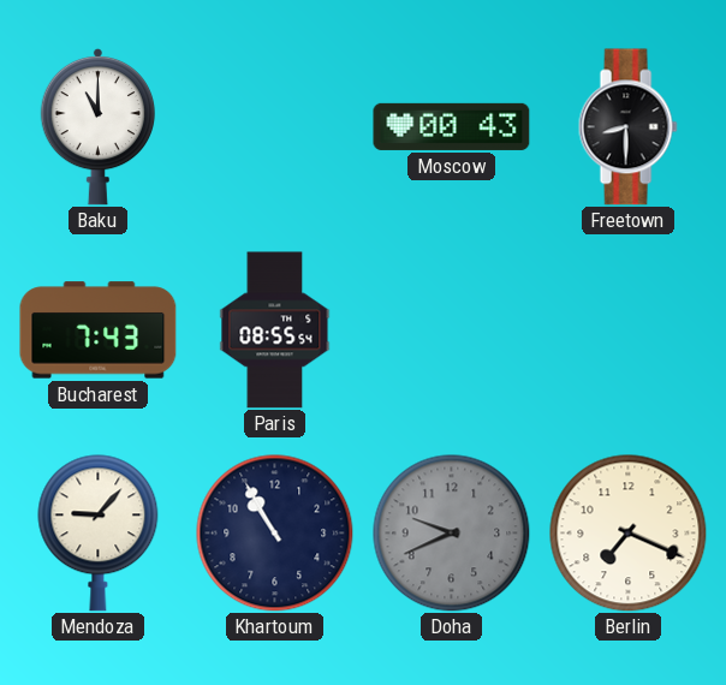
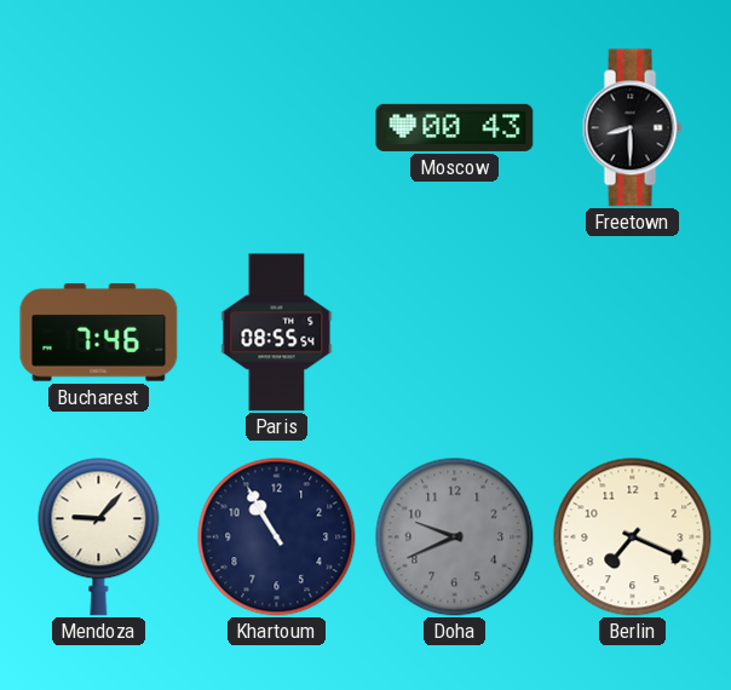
Baku: 11:00 -> none
Bucharest: 7:43 -> 7:46
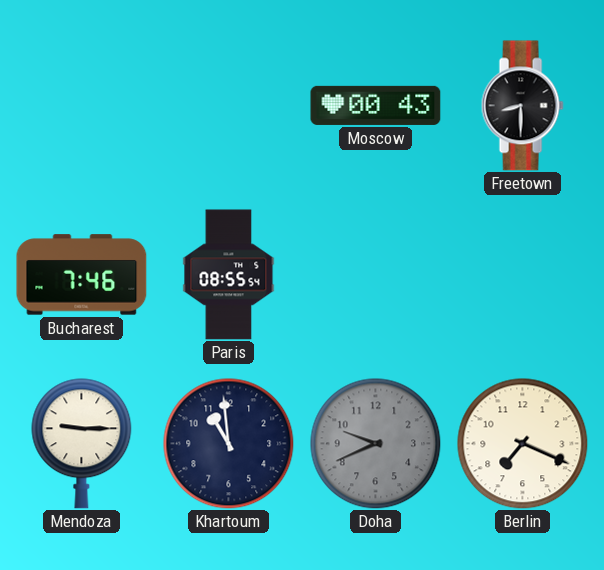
Mendoza: 9:07 -> 9:15
Khartoum: 10:55 -> 10:59
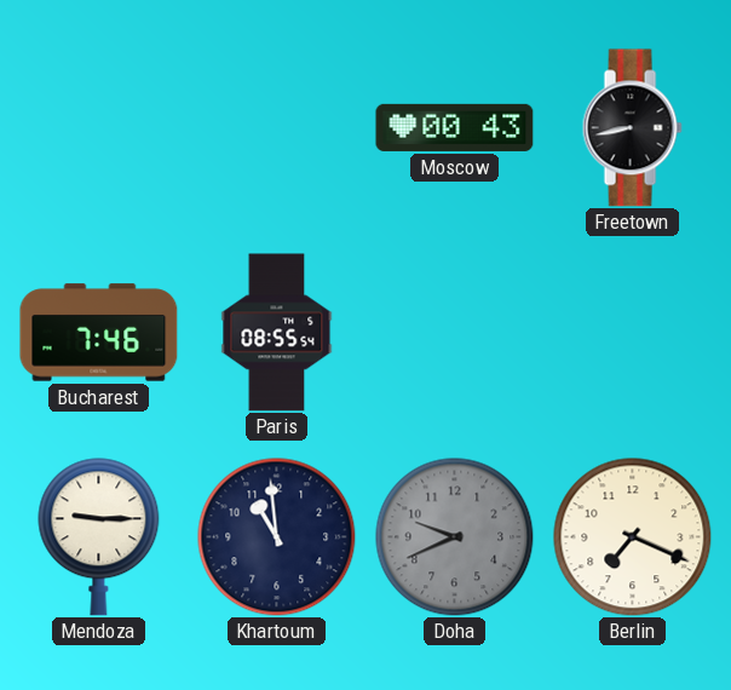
Freetown: 8:30 -> 8:43
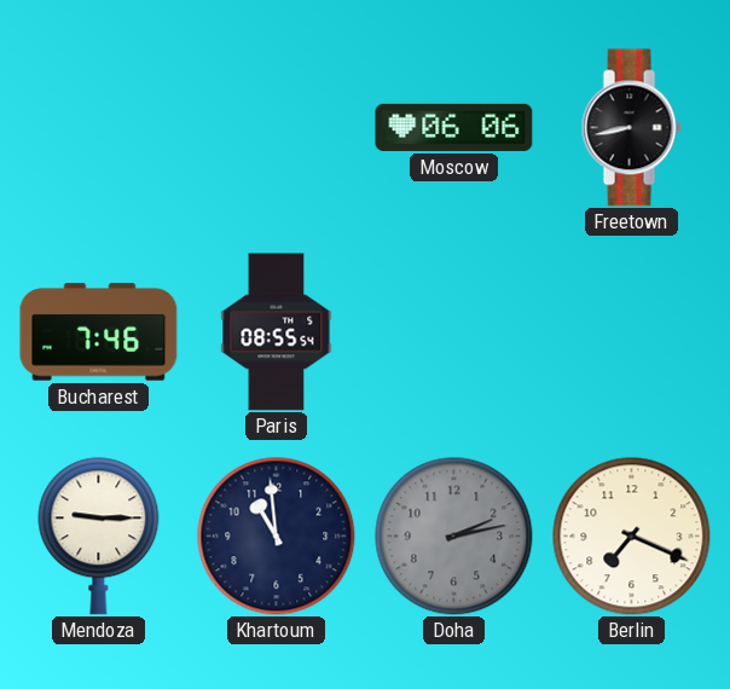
Moscow: 00:43 -> 06:06
Doha: 9:41 -> 2:13
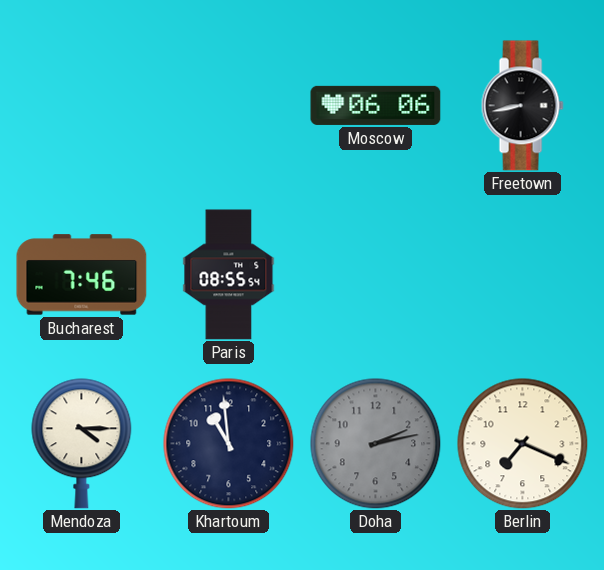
Mendoza: 9:15 -> 4:15
